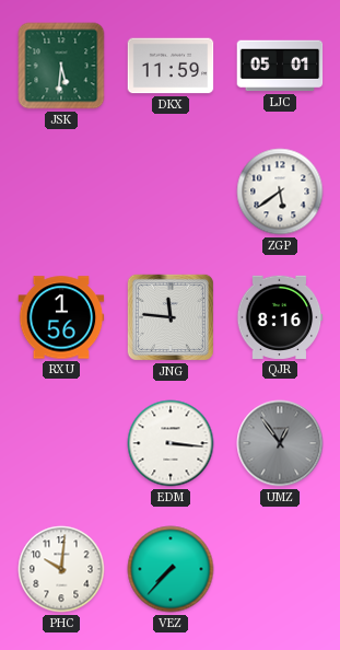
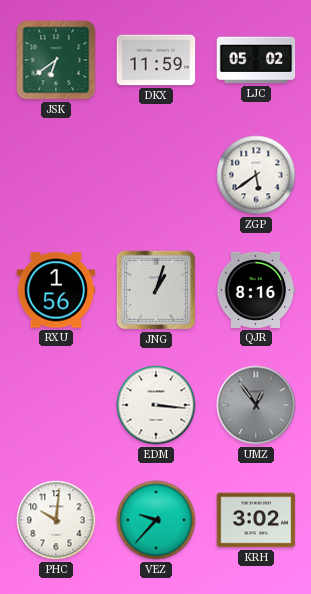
JSK: 5:31 -> 6:39
LJC: 05:01 -> 05:02
JNG: 11:46 -> 1:03
VEZ: 7:37 -> 9:37
KRH: none -> 3:02
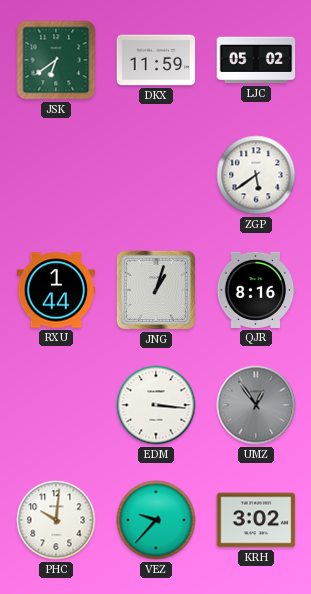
RXU: 1:56 -> 1:44
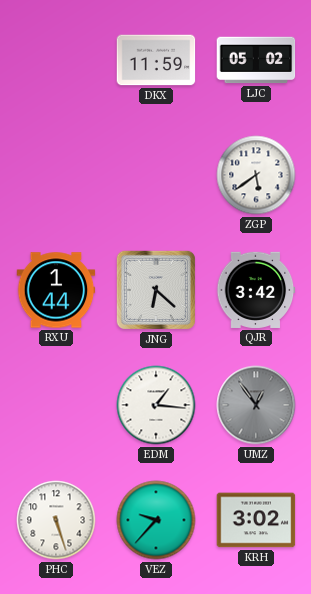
JSK: 6:39 -> none
JNG: 1:03 -> 6:22
QJR: 8:16 -> 3:42
EDM: 3:16 -> 1:16
PHC: 10:01 -> 5:27
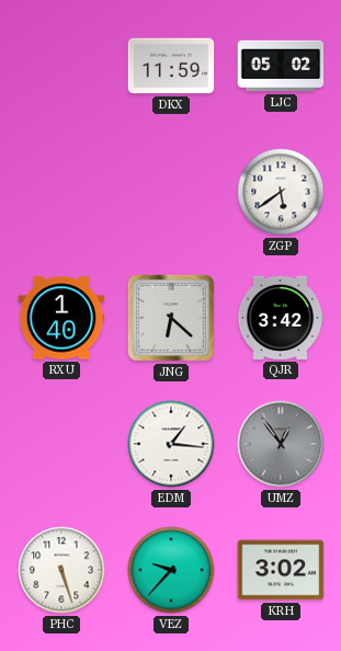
RXU: 1:44 -> 1:40
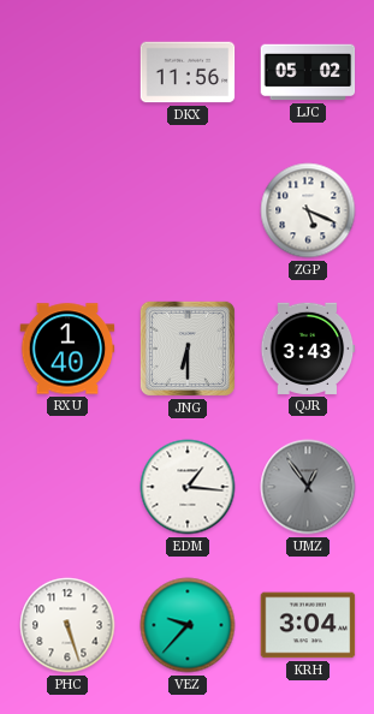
DKX: 11:59 -> 11:56
ZGP: 5:39 -> 5:19
JNG: 6:22 -> 6:30
QJR: 3:42 -> 3:43
KRH: 3:02 -> 3:04
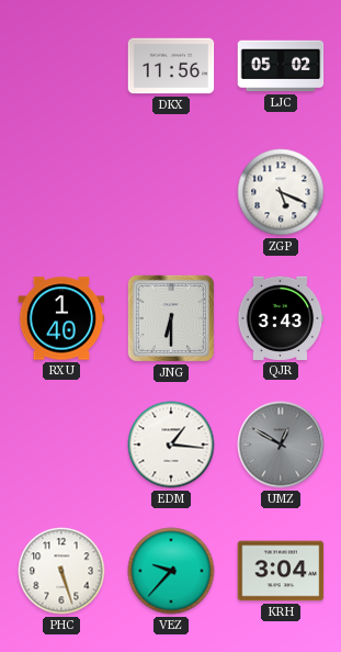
UMZ: 12:54 -> 12:50
